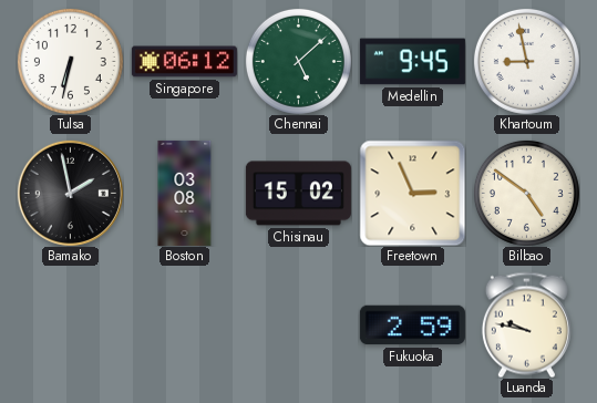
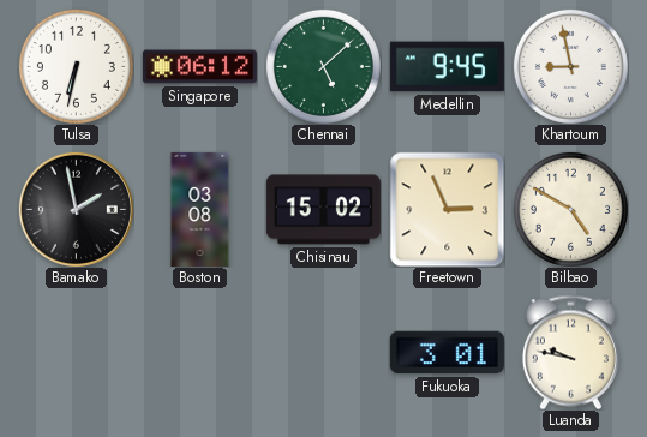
Bilbao: 4:51 -> 4:50
Fukuoka: 2:59 -> 3:01
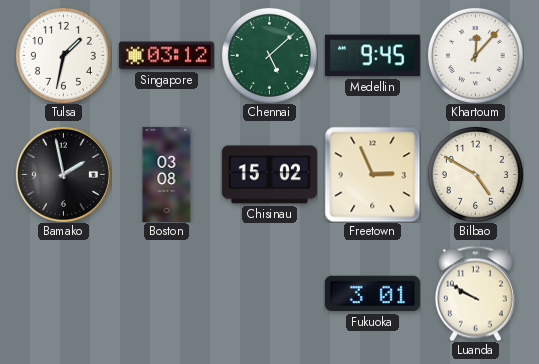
Tulsa: 6:32 -> 1:32
Singapore: 06:12 -> 03:12
Khartoum: 8:58 -> 12:07
Luanda: 9:47 -> 9:50
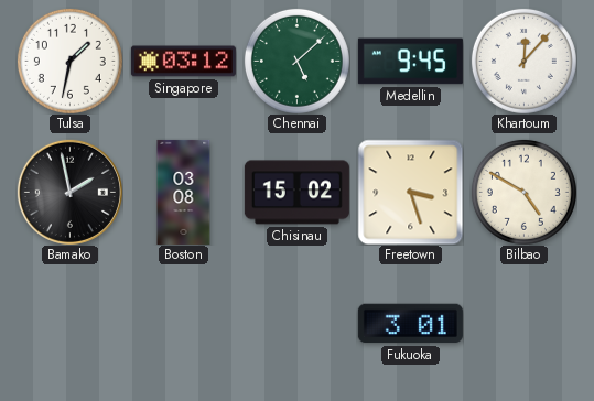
Freetown: 2:56 -> 3:27
Luanda: 9:50 -> none
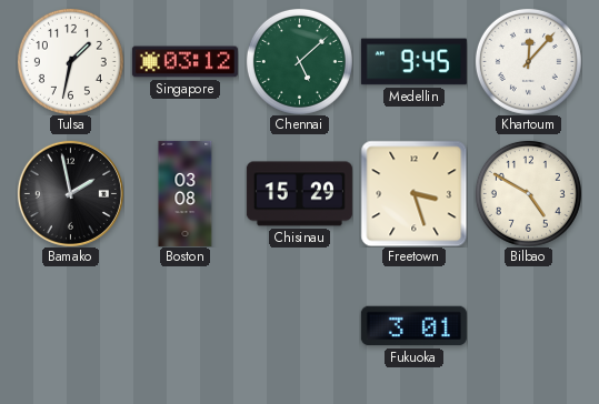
Chisinau: 15:02 -> 15:29
